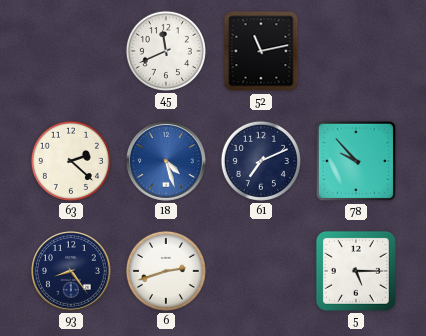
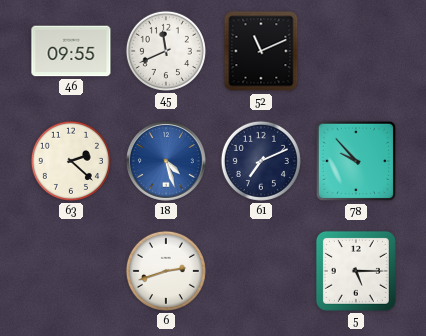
46: none -> 09:55
52: 11:13 -> 11:11
93: 8:24 -> none
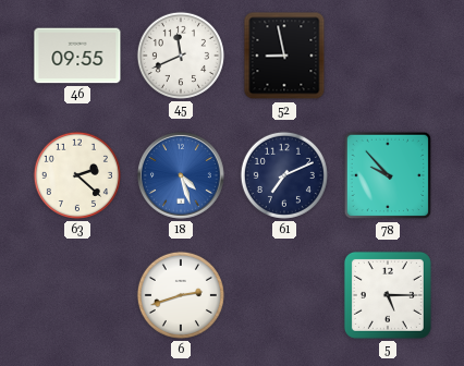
52: 11:11 -> 8:58
